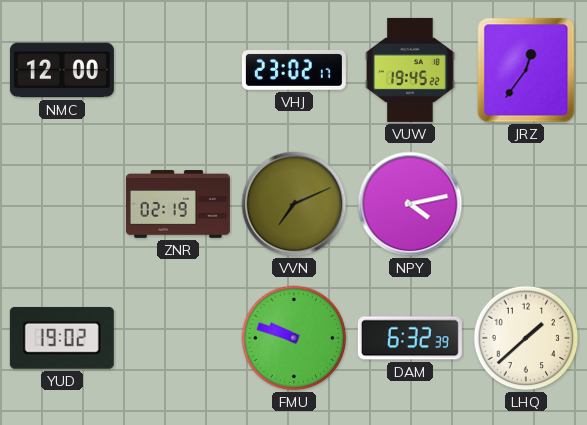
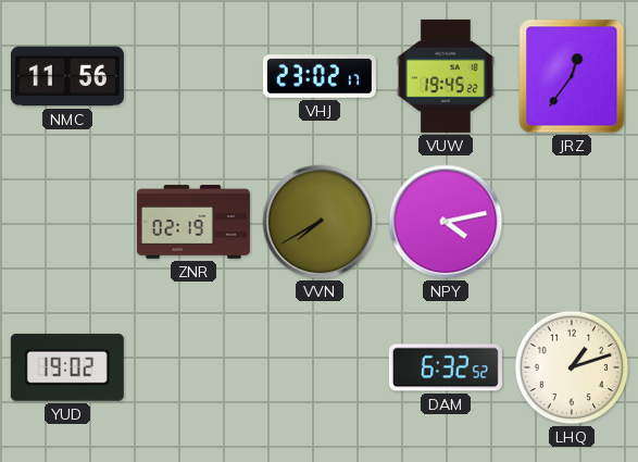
NMC: 12:00 -> 11:56
VVN: 7:11 -> 7:40
FMU: 9:48 -> none
DAM: 6:32:39 -> 6:32:52
LHQ: 1:38 -> 1:12
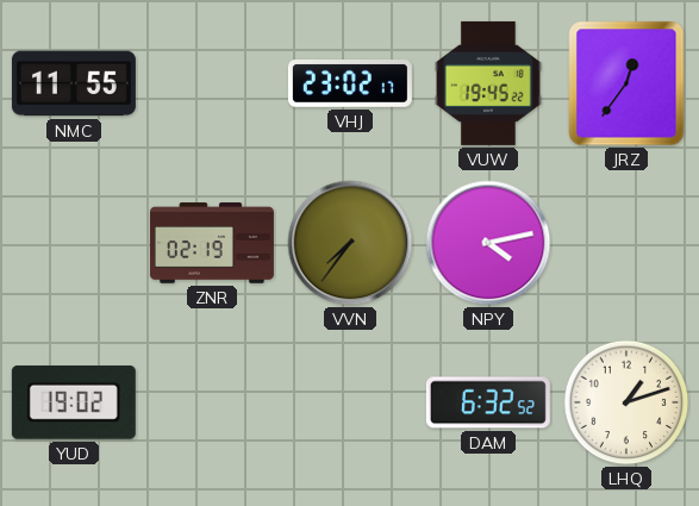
NMC: 11:56 -> 11:55
VVN: 7:40 -> 7:36
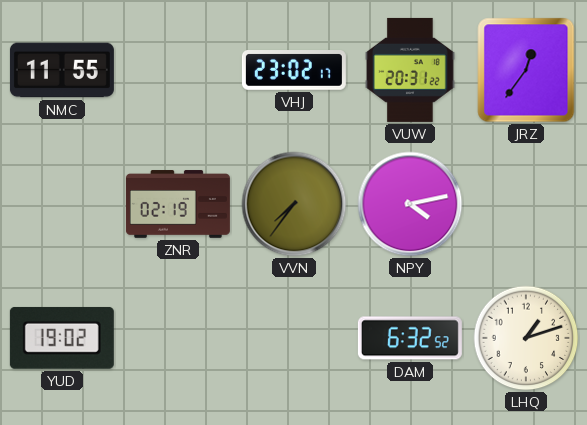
VUW: 19:45 -> 20:31
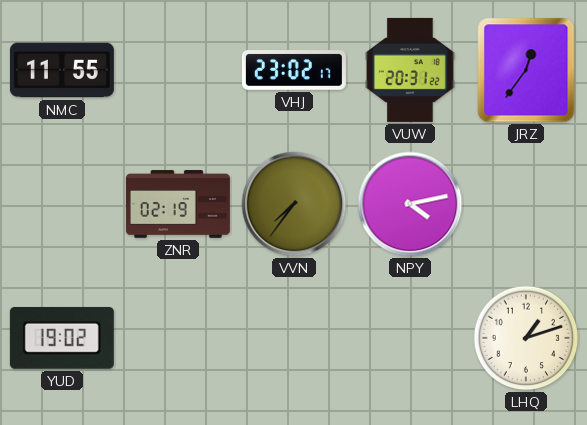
DAM: 6:32 -> none
